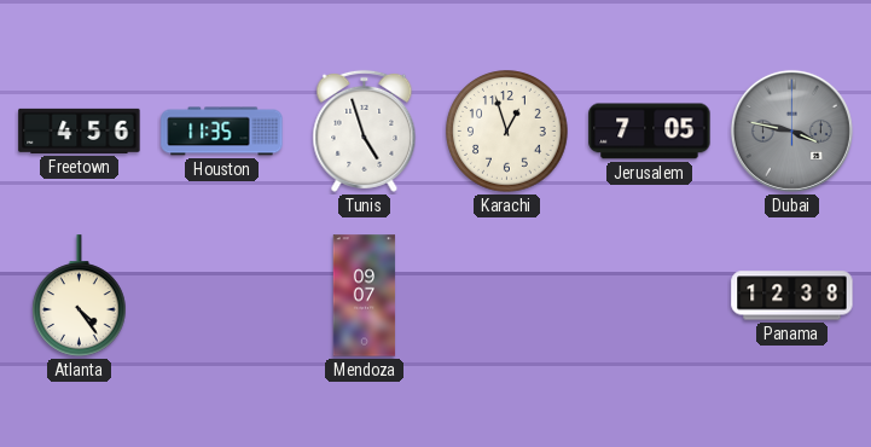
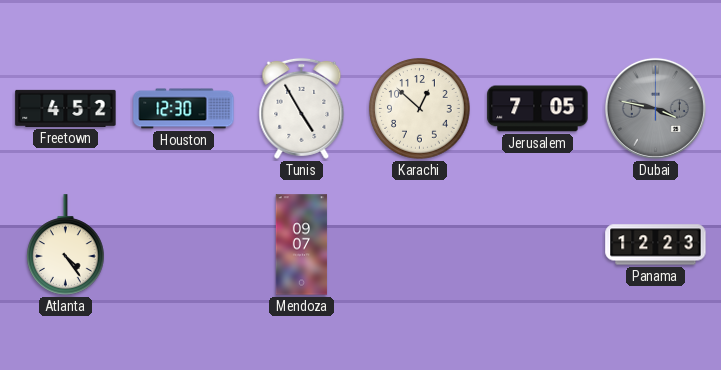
Freetown: 4:56 -> 4:52
Houston: 11:35 -> 12:30
Tunis: 4:57 -> 4:55
Karachi: 12:57 -> 12:52
Panama: 12:38 -> 12:23
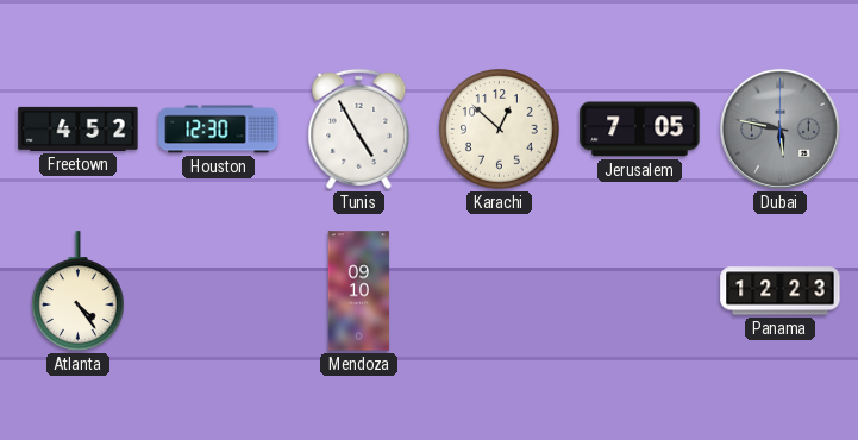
Dubai: 3:47 -> 5:47
Mendoza: 09:07 -> 09:10
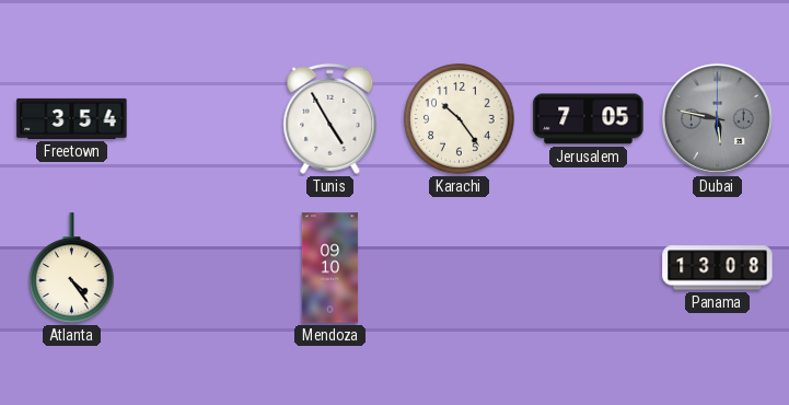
Freetown: 4:52 -> 3:54
Houston: 12:30 -> none
Karachi: 12:52 -> 10:24
Panama: 12:23 -> 13:08
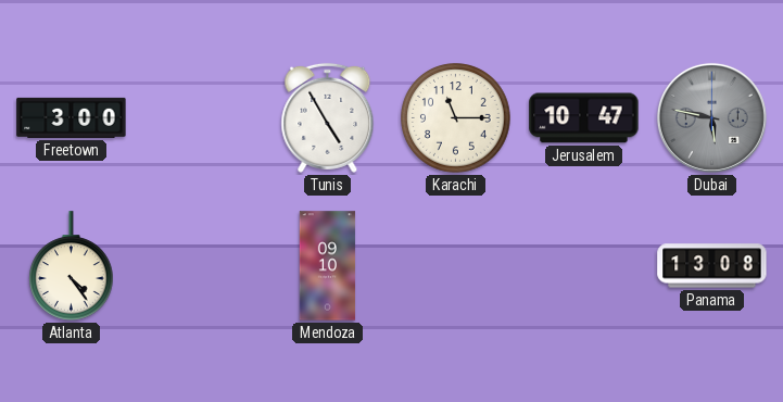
Freetown: 3:54 -> 3:00
Karachi: 10:24 -> 11:15
Jerusalem: 7:05 -> 10:47
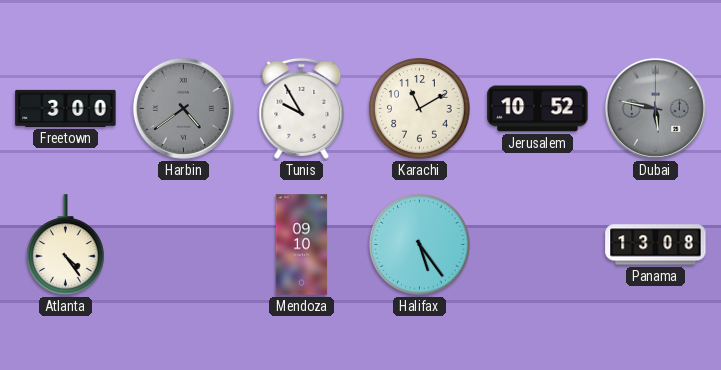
Harbin: none -> 4:39
Tunis: 4:55 -> 9:55
Karachi: 11:15 -> 11:10
Jerusalem: 10:47 -> 10:52
Halifax: none -> 5:24
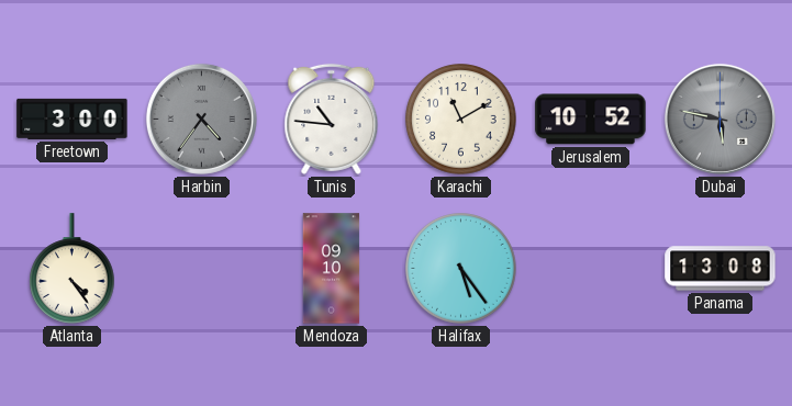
Harbin: 4:39 -> 4:36
Tunis: 9:55 -> 10:46
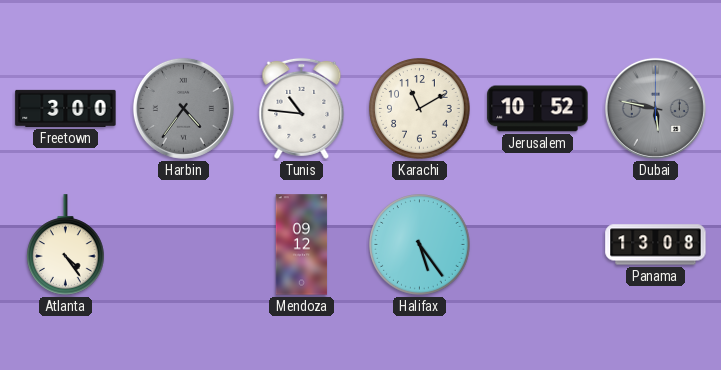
Mendoza: 09:10 -> 09:12
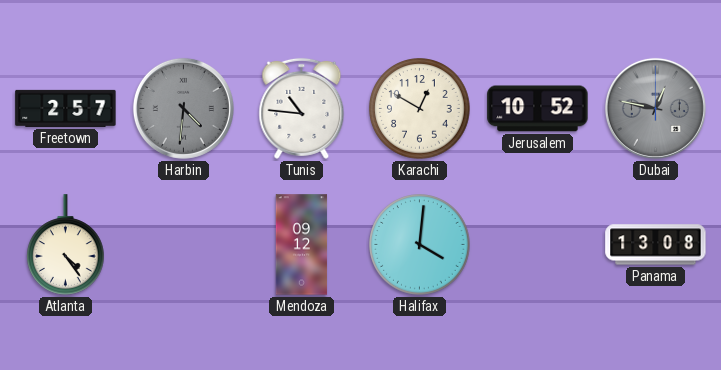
Freetown: 3:00 -> 2:57
Harbin: 4:36 -> 4:31
Karachi: 11:10 -> 12:50
Dubai: 5:47 -> 12:47
Halifax: 5:24 -> 4:01
